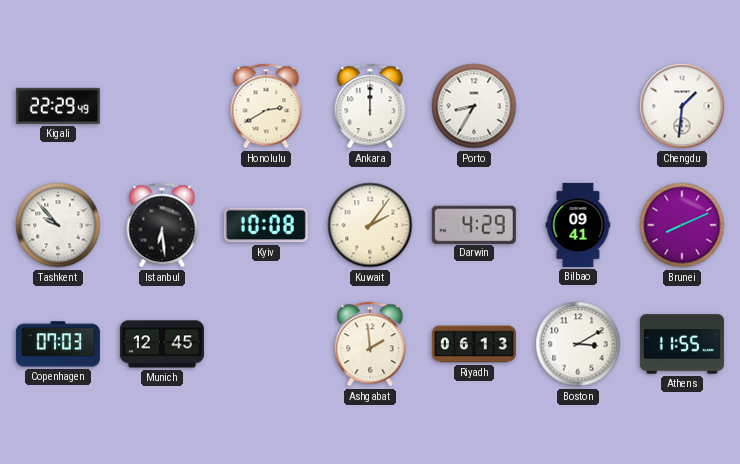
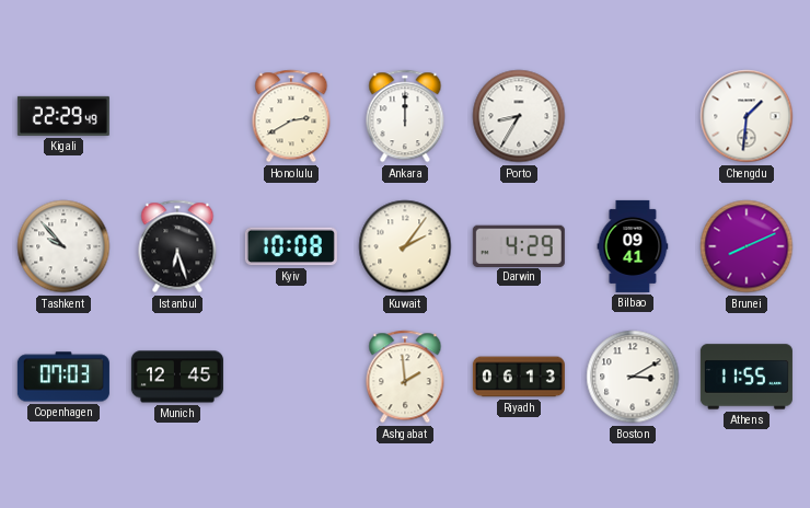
Istanbul: 6:29 -> 6:27
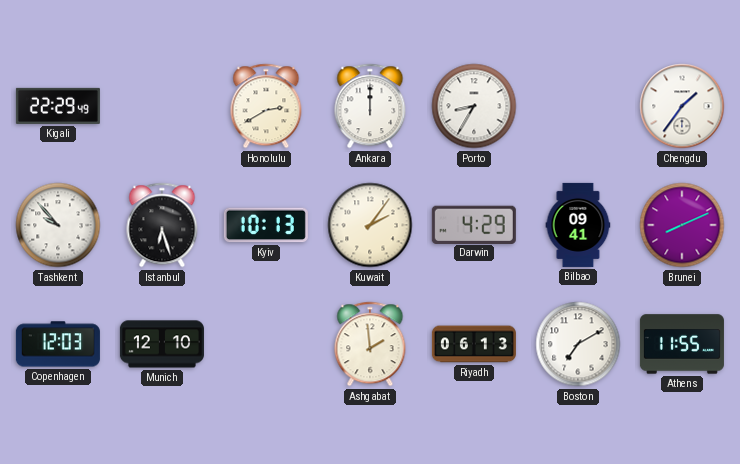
Chengdu: 1:31 -> 1:36
Kyiv: 10:08 -> 10:13
Copenhagen: 07:03 -> 12:03
Munich: 12:45 -> 12:10
Boston: 3:10 -> 7:10
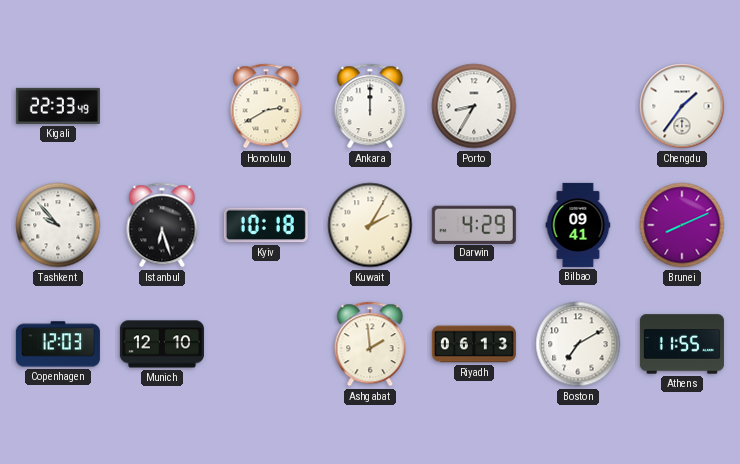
Kigali: 22:29 -> 22:33
Kyiv: 10:13 -> 10:18
Kuwait: 2:06 -> 2:05
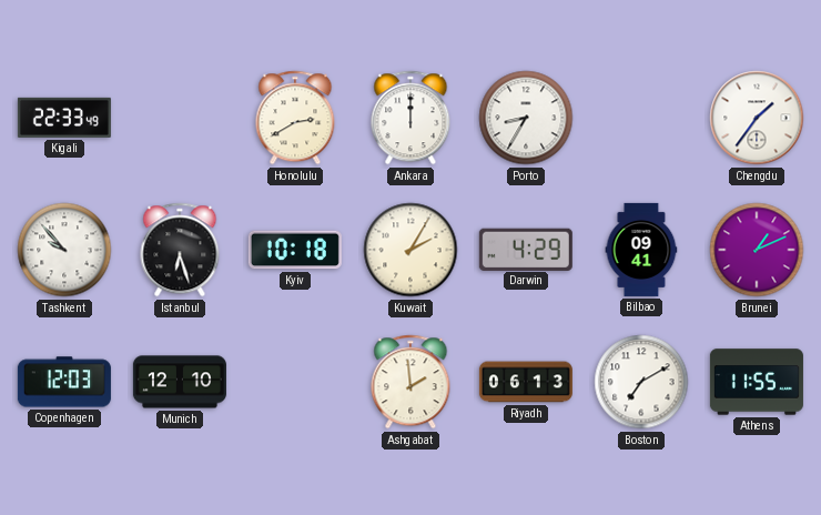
Brunei: 8:11 -> 1:11
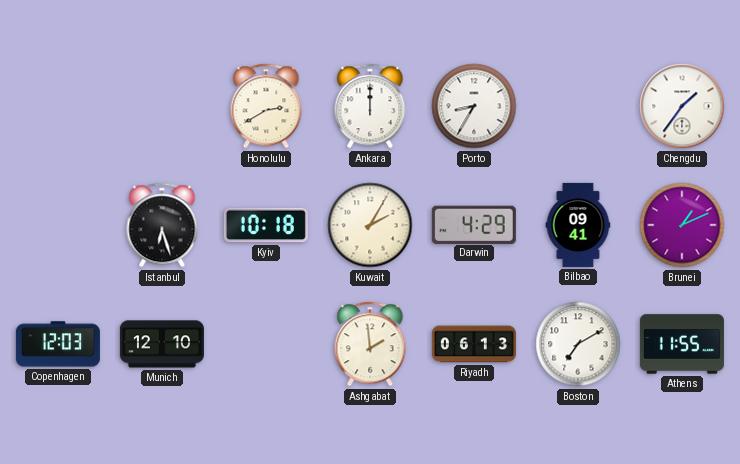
Kigali: 22:33 -> none
Tashkent: 9:53 -> none
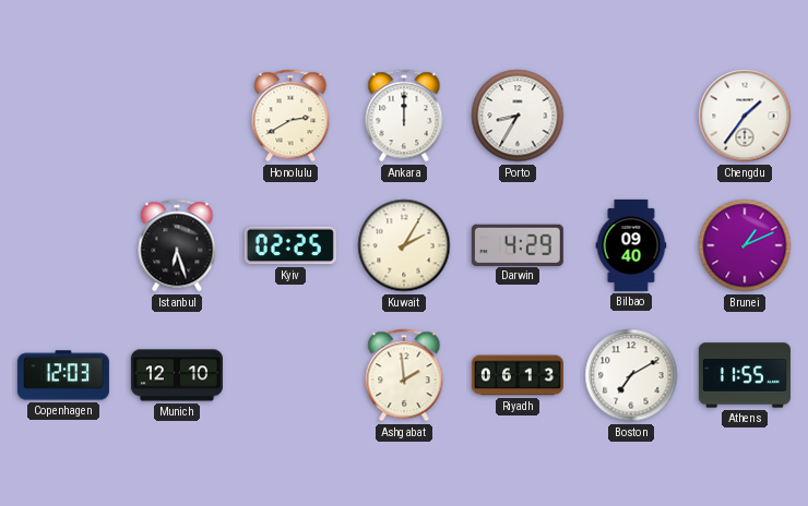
Kyiv: 10:18 -> 02:25
Bilbao: 09:41 -> 09:40
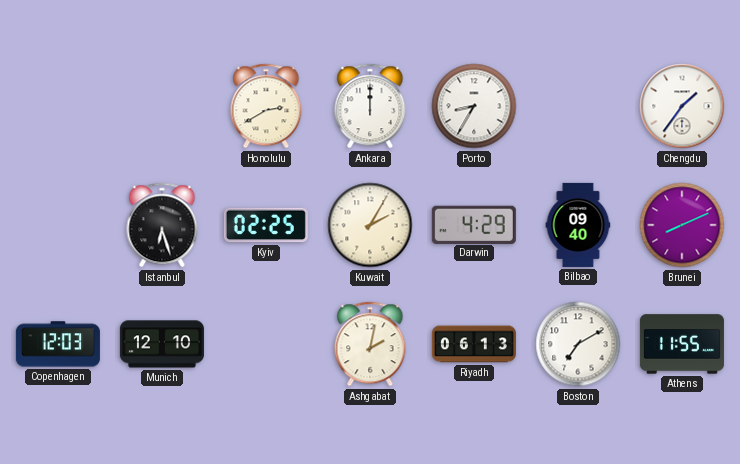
Brunei: 1:11 -> 8:11
Ashgabat: 1:59 -> 2:02
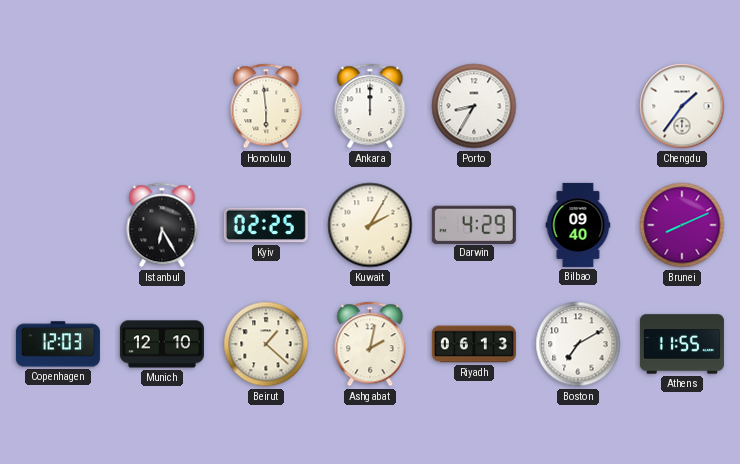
Honolulu: 2:40 -> 5:59
Istanbul: 6:27 -> 6:25
Beirut: none -> 1:22
